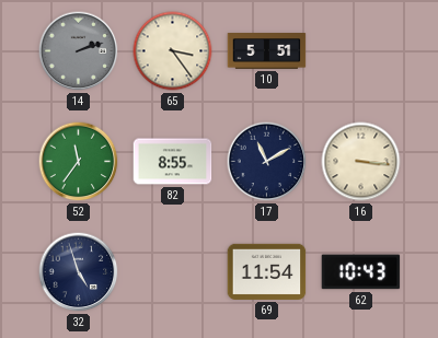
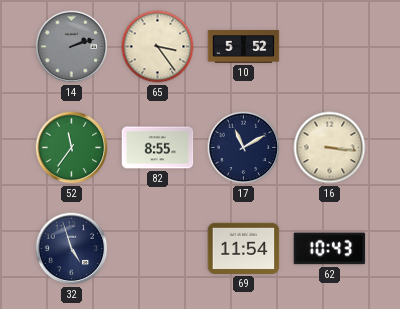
10: 5:51 -> 5:52
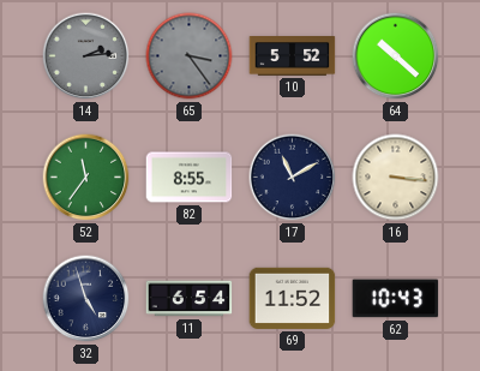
14: 2:12 -> 2:14
65 dial: cream -> grey
64: none -> 10:22
11: none -> 6:54
69: 11:54 -> 11:52
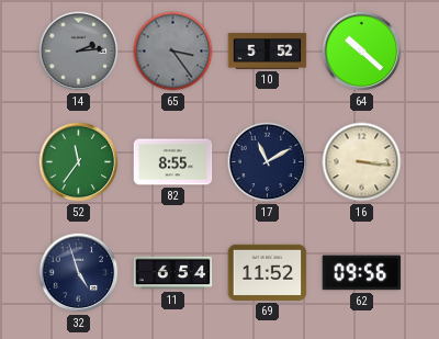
62: 10:43 -> 09:56
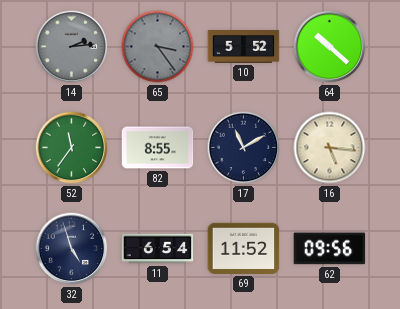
16: 3:16 -> 5:16
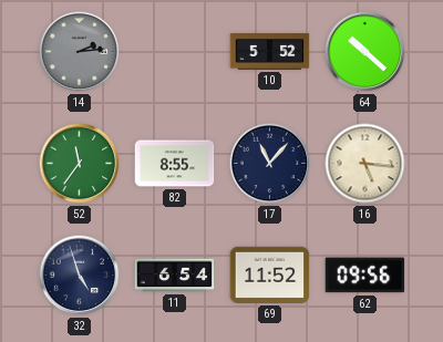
65: 3:24 -> none
17: 11:10 -> 11:07
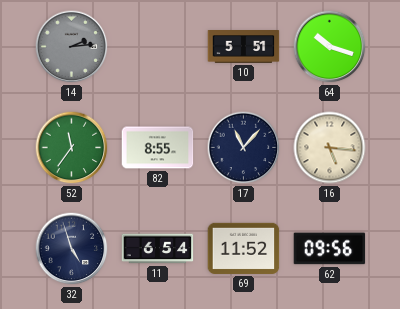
10: 5:52 -> 5:51
64: 10:22 -> 10:18
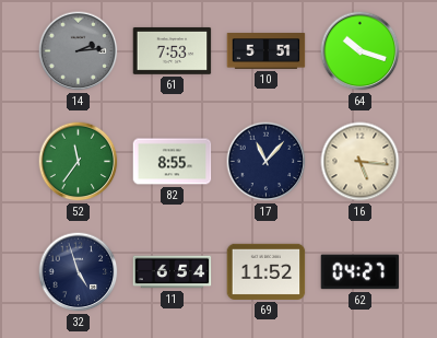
61: none -> 7:53
62: 09:56 -> 04:27
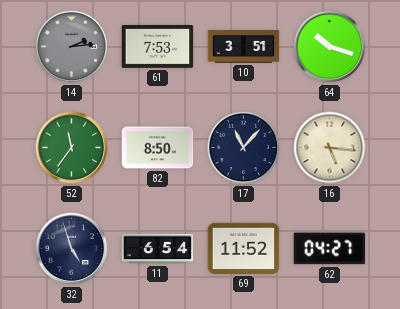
10: 5:51 -> 3:51
82: 8:55 -> 8:50
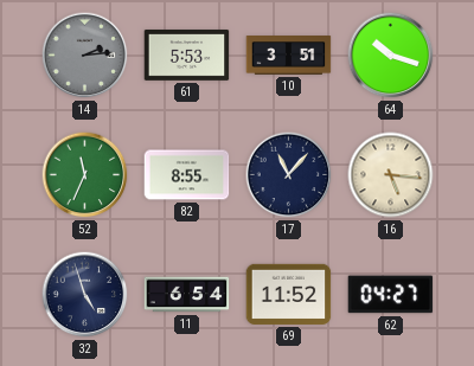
61: 7:53 -> 5:53
52: 11:36 -> 11:34
82: 8:50 -> 8:55
